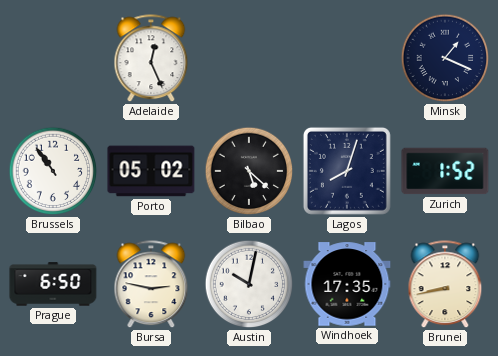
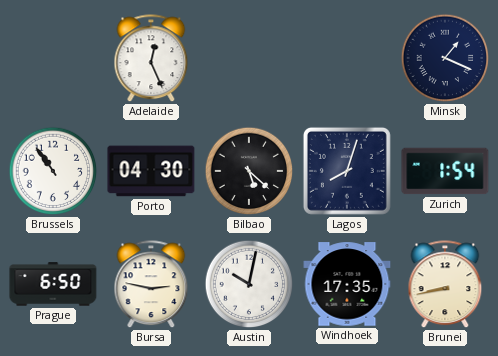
Porto: 05:02 -> 04:30
Zurich: 1:52 -> 1:54
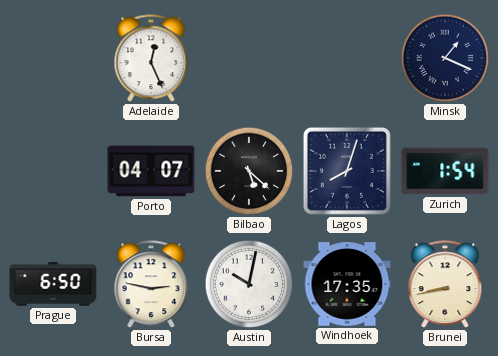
Brussels: 10:54 -> none
Porto: 04:30 -> 04:07
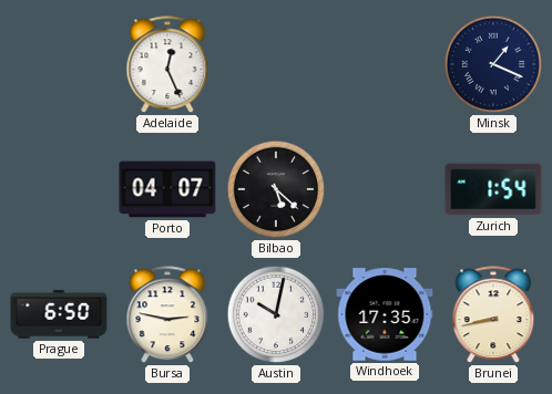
Lagos: 8:03 -> none
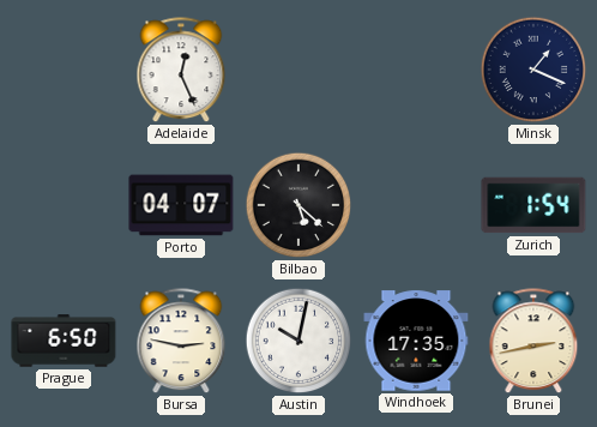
Brunei: 8:43 -> 2:43
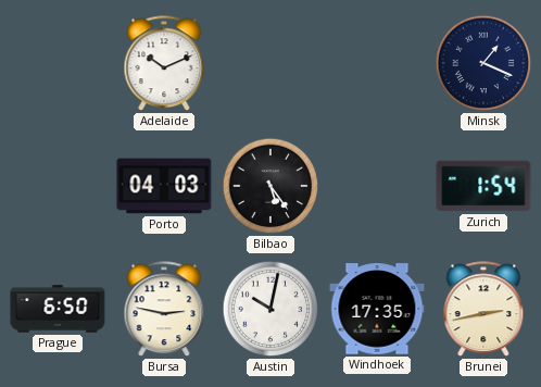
Adelaide: 12:26 -> 10:11
Porto: 04:07 -> 04:03
Bilbao: 5:22 -> 5:24
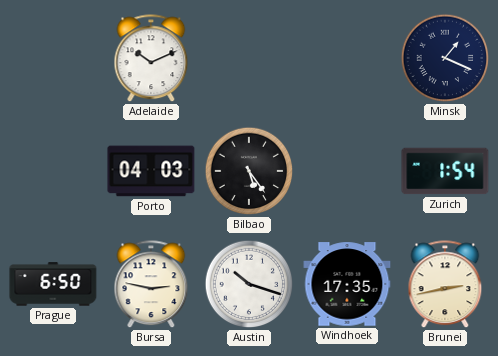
Austin: 10:02 -> 10:18
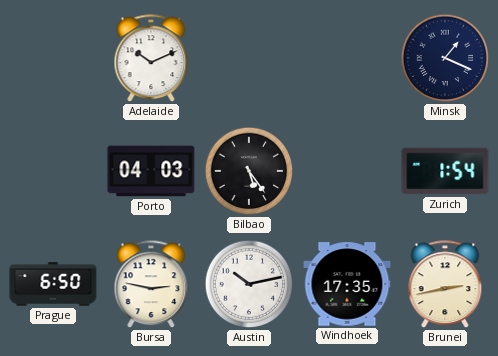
Austin: 10:18 -> 10:13
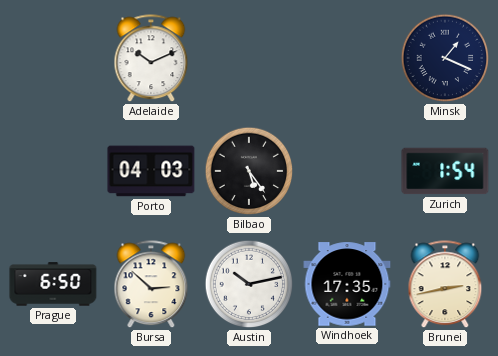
Bursa: 2:47 -> 2:52
